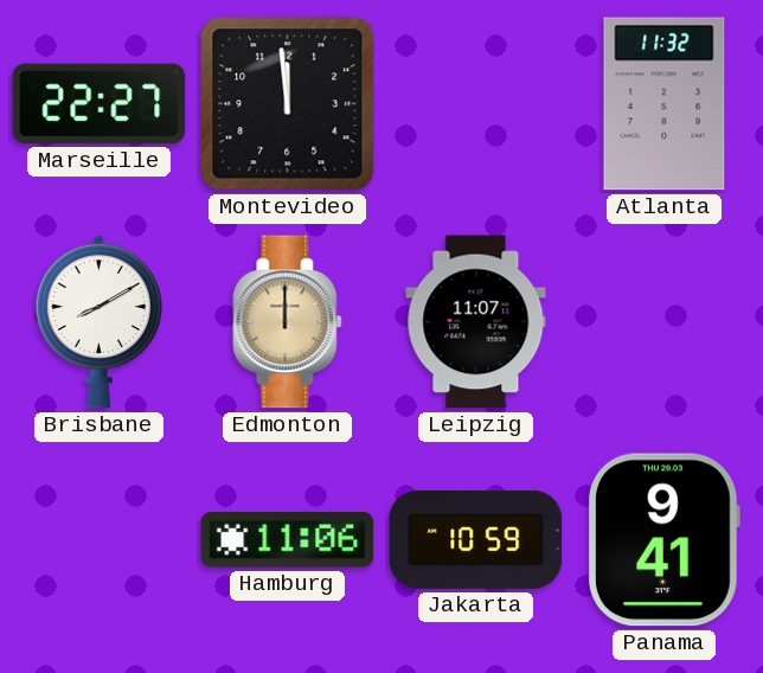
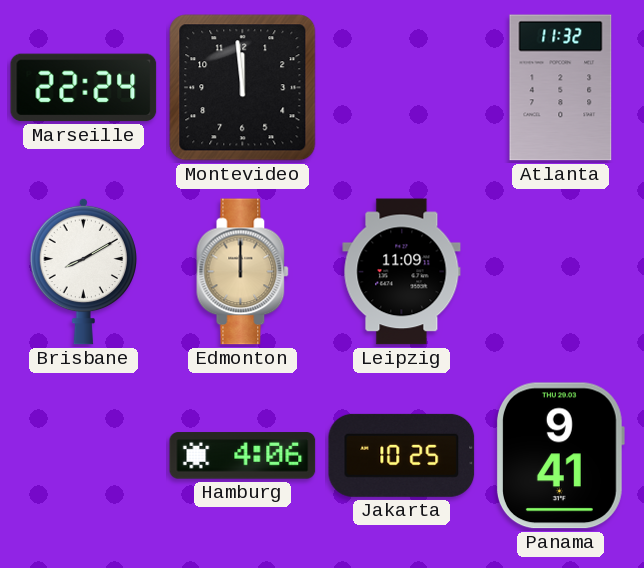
Marseille: 22:27 -> 22:24
Leipzig: 11:07 -> 11:09
Hamburg: 11:06 -> 4:06
Jakarta: 10:59 -> 10:25
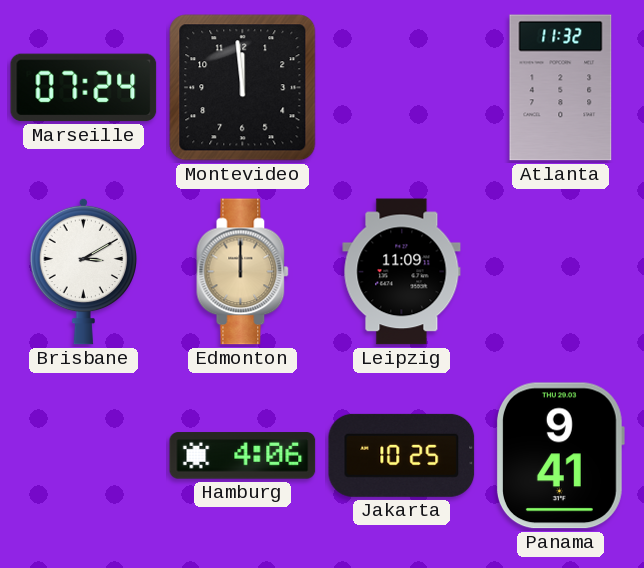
Marseille: 22:24 -> 07:24
Brisbane: 8:10 -> 3:10
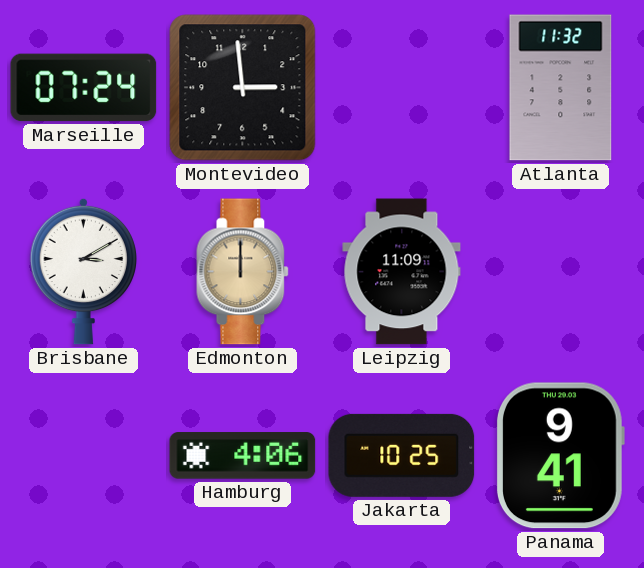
Montevideo: 11:59 -> 2:59
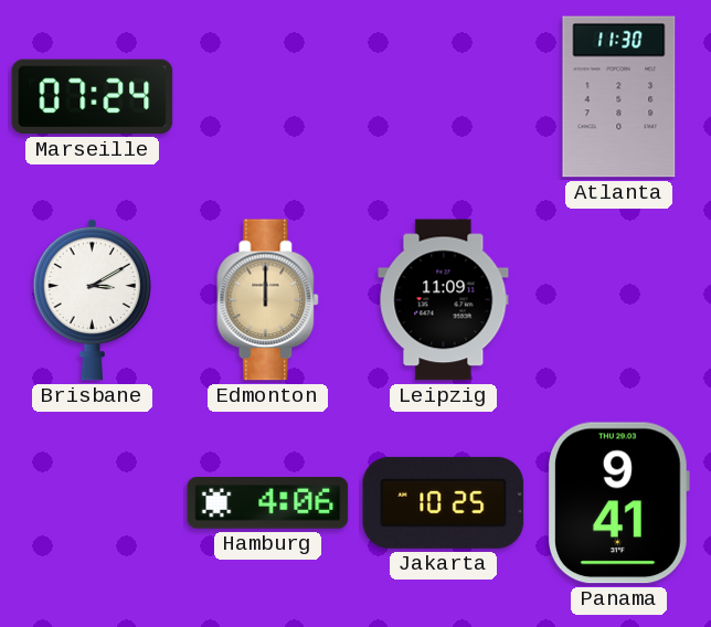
Montevideo: 2:59 -> none
Atlanta: 11:32 -> 11:30
